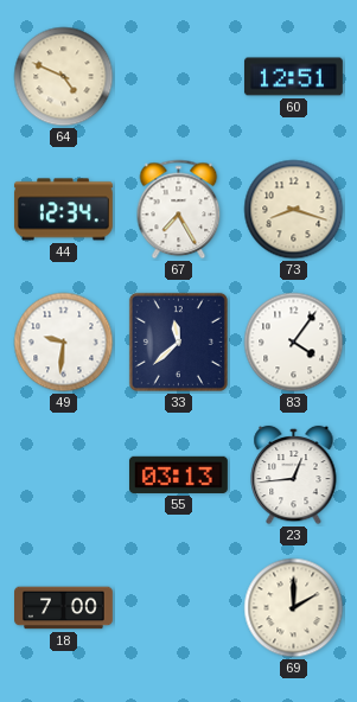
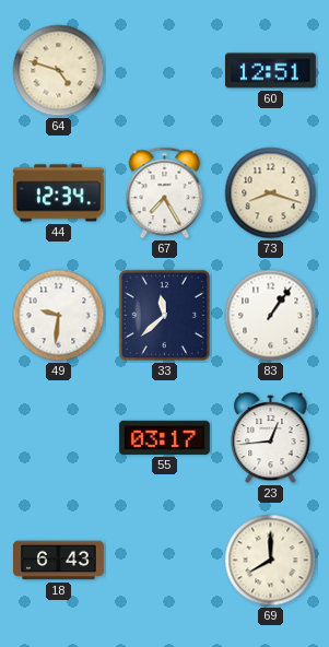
64: 4:49 -> 4:48
83: 4:06 -> 1:06
55: 03:13 -> 03:17
18: 7:00 -> 6:43
69: 2:00 -> 8:00
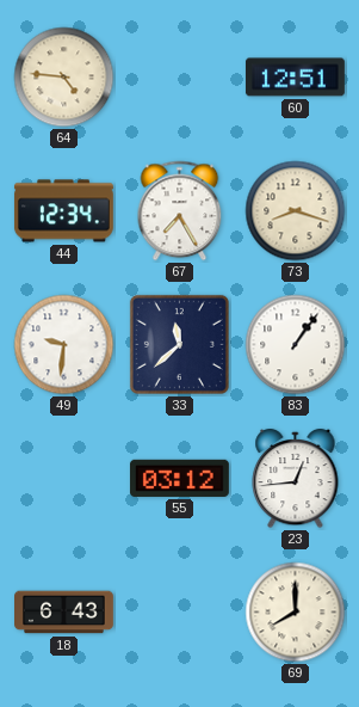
64: 4:48 -> 4:46
55: 03:17 -> 03:12
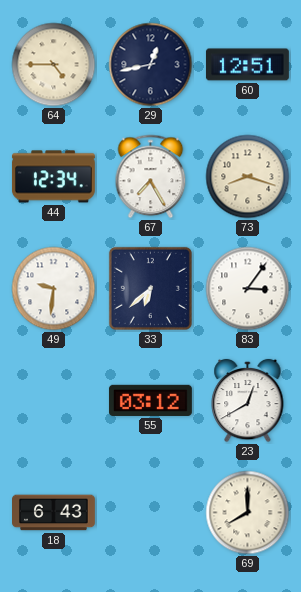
64: 4:46 -> 4:45
29: none -> 12:43
33: 11:38 -> 6:38
83: 1:06 -> 3:06
23: 12:44 -> 12:40
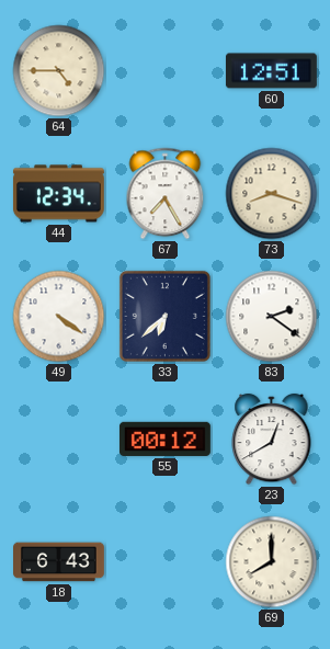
29: 12:43 -> none
49: 9:31 -> 4:21
83: 3:06 -> 2:21
55: 03:12 -> 00:12
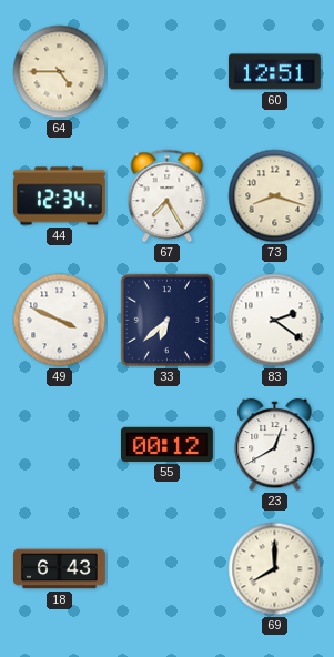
49: 4:21 -> 3:49
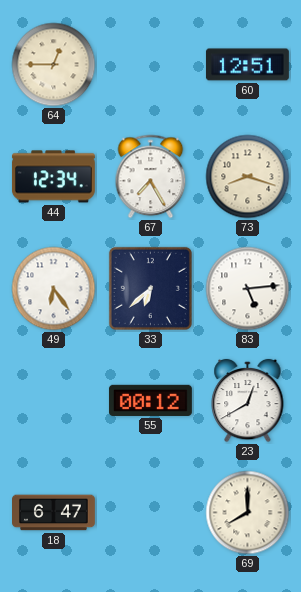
64: 4:45 -> 12:45
49: 3:49 -> 6:24
83: 2:21 -> 5:14
18: 6:43 -> 6:47
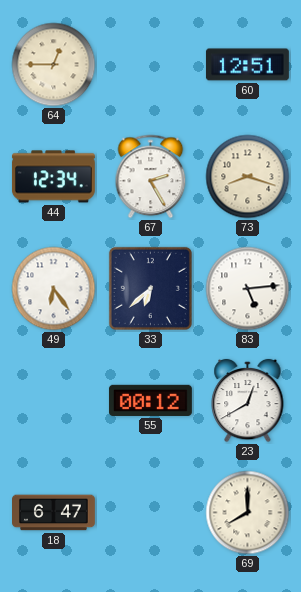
67: 7:25 -> 2:25
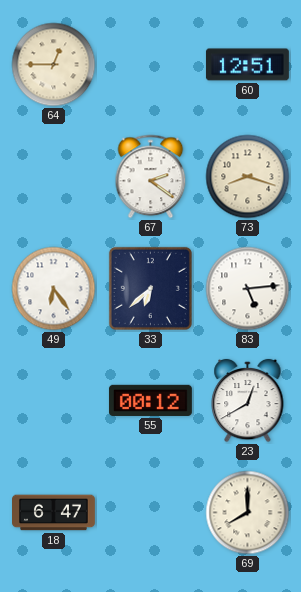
44: 12:34 -> none
67: 2:25 -> 2:21
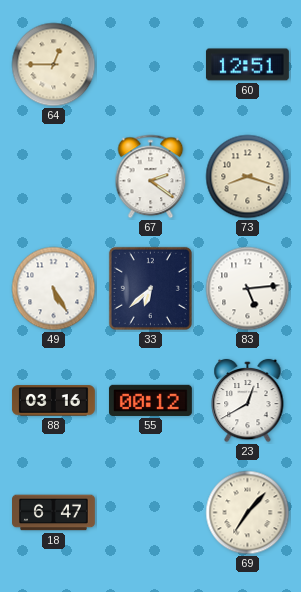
49: 6:24 -> 5:25
88: none -> 03:16
69: 8:00 -> 7:07
